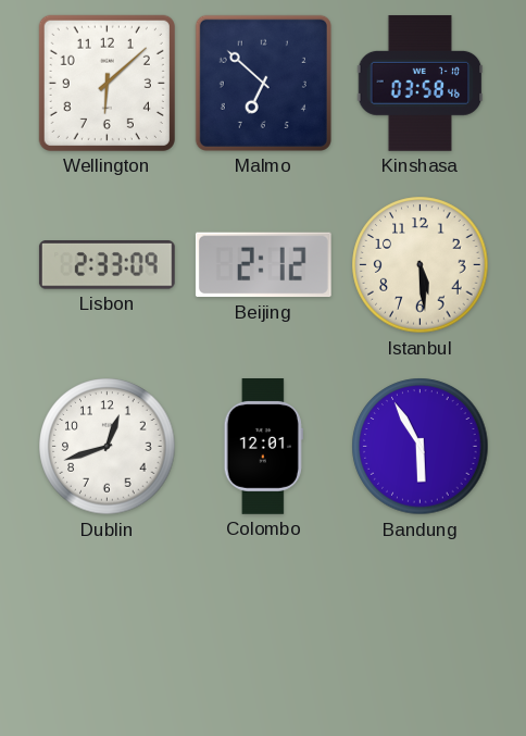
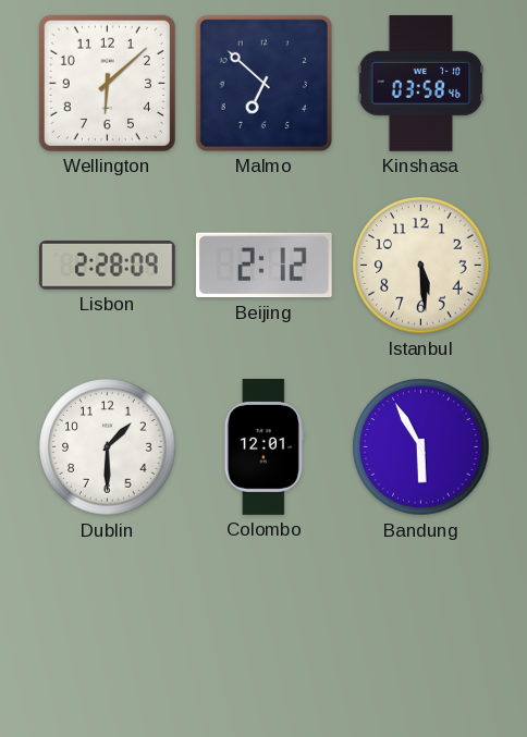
Lisbon: 2:33 -> 2:28
Dublin: 12:42 -> 1:30
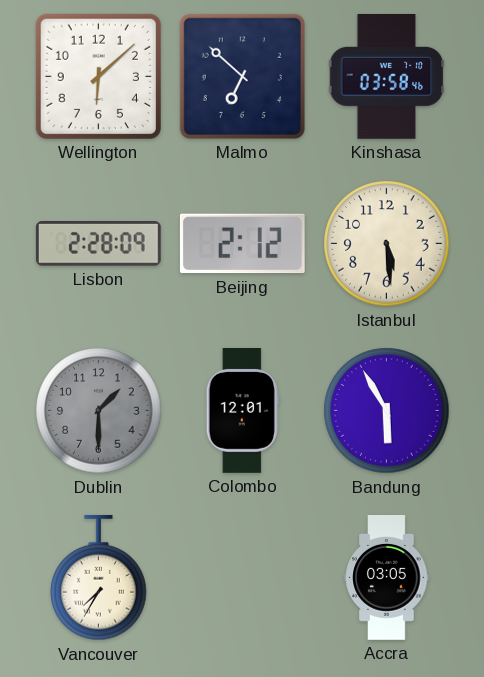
Dublin dial: white -> grey
Vancouver: none -> 7:35
Accra: none -> 03:05
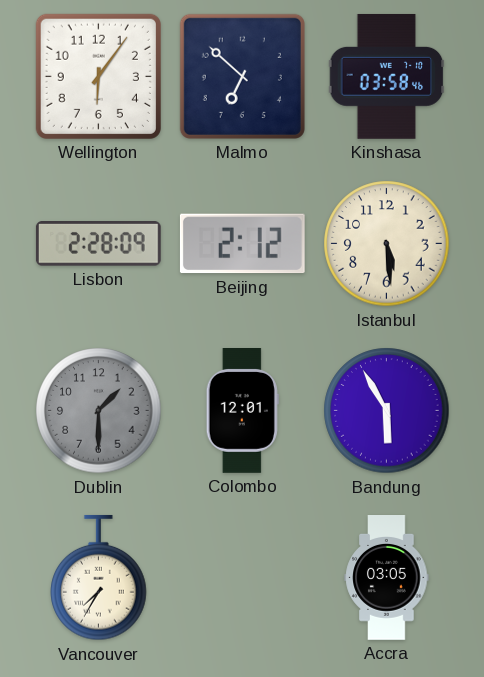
Wellington: 6:08 -> 6:06
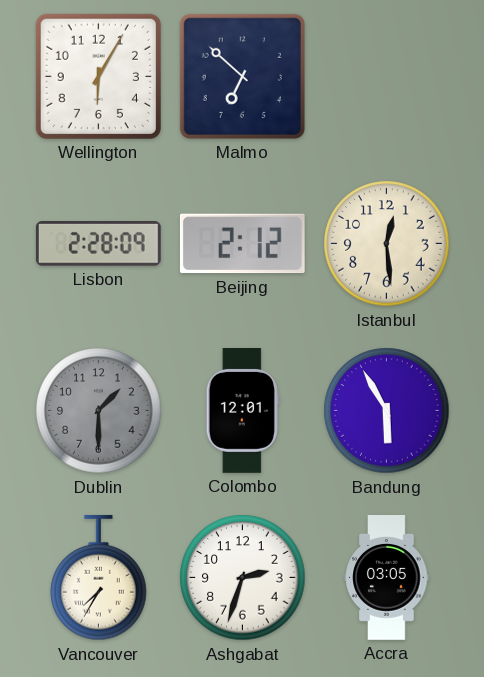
Wellington: 6:06 -> 6:05
Kinshasa: 03:58 -> none
Istanbul: 5:29 -> 12:29
Ashgabat: none -> 2:33
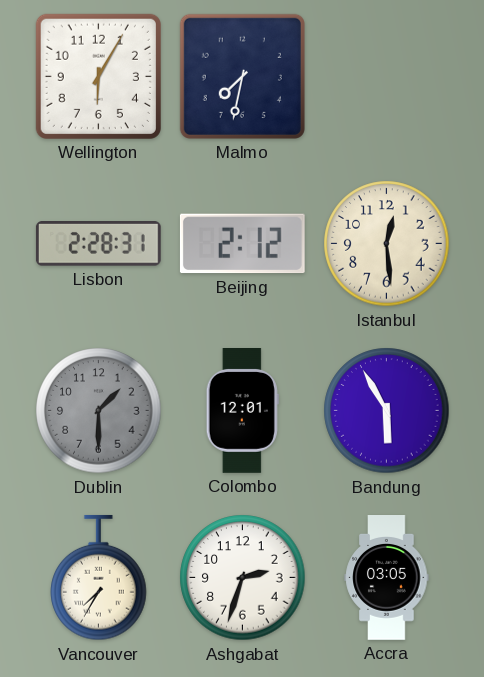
Malmo: 6:52 -> 7:32
Lisbon: 2:28:09 -> 2:28:31
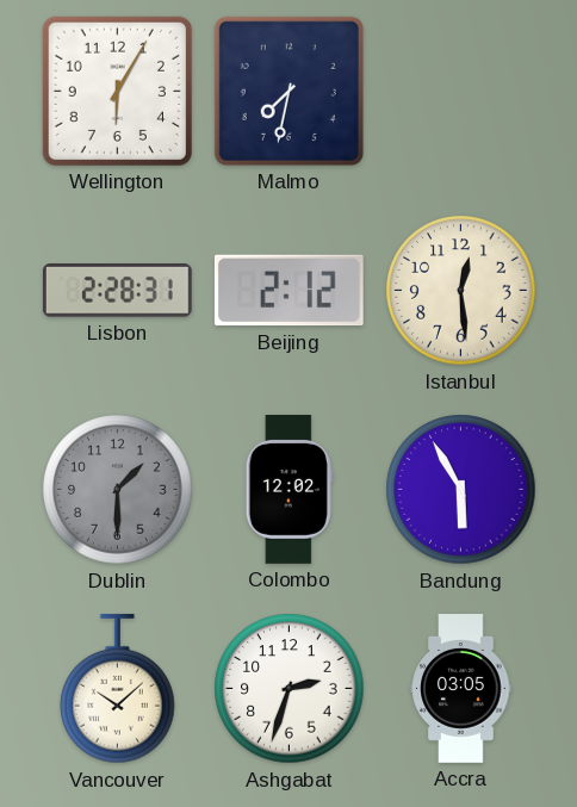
Colombo: 12:01 -> 12:02
Vancouver: 7:35 -> 10:08
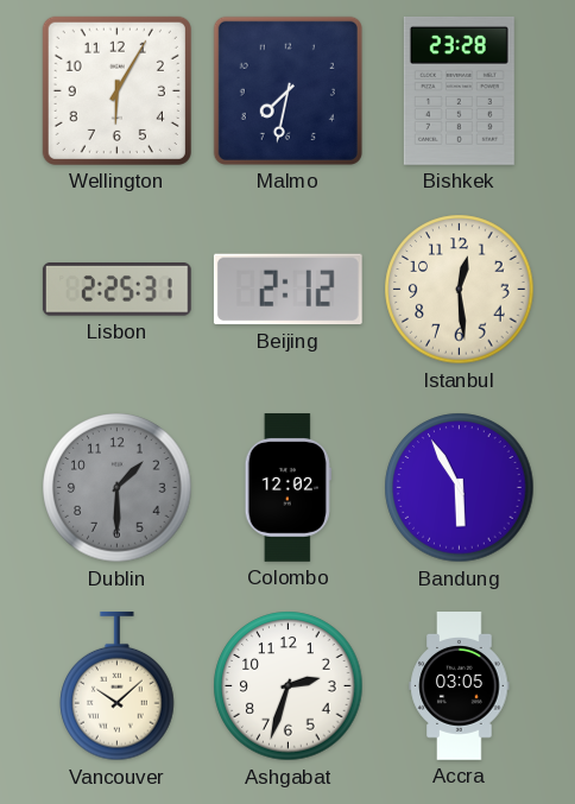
Bishkek: none -> 23:28
Lisbon: 2:28 -> 2:25
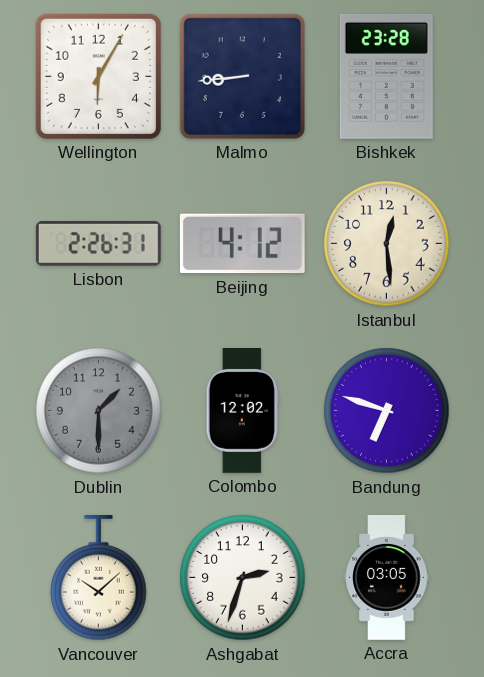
Malmo: 7:32 -> 8:44
Lisbon: 2:25 -> 2:26
Beijing: 2:12 -> 4:12
Bandung: 5:55 -> 6:48
